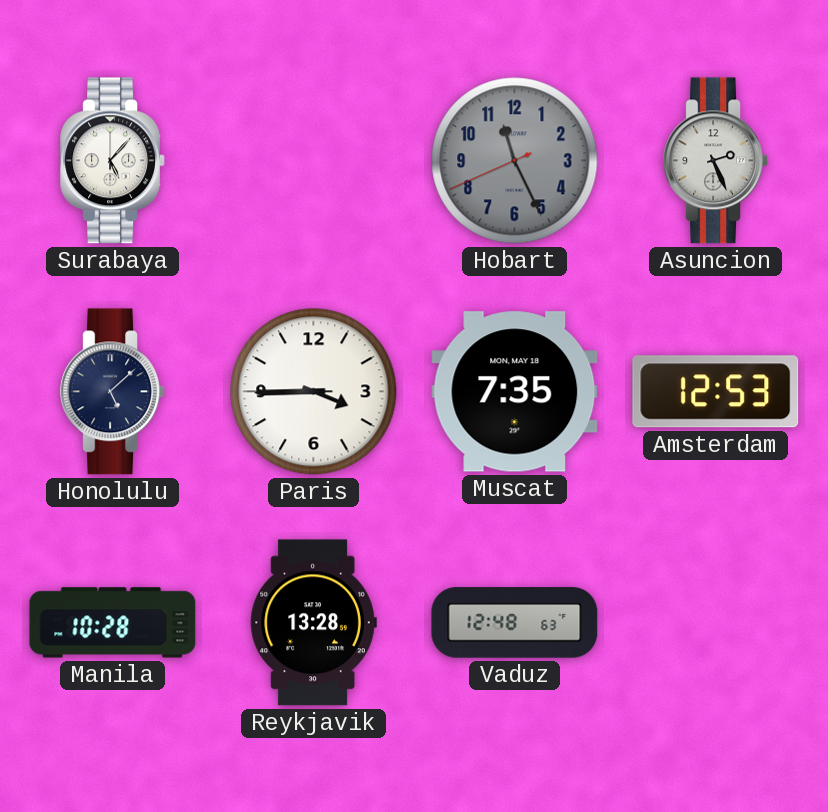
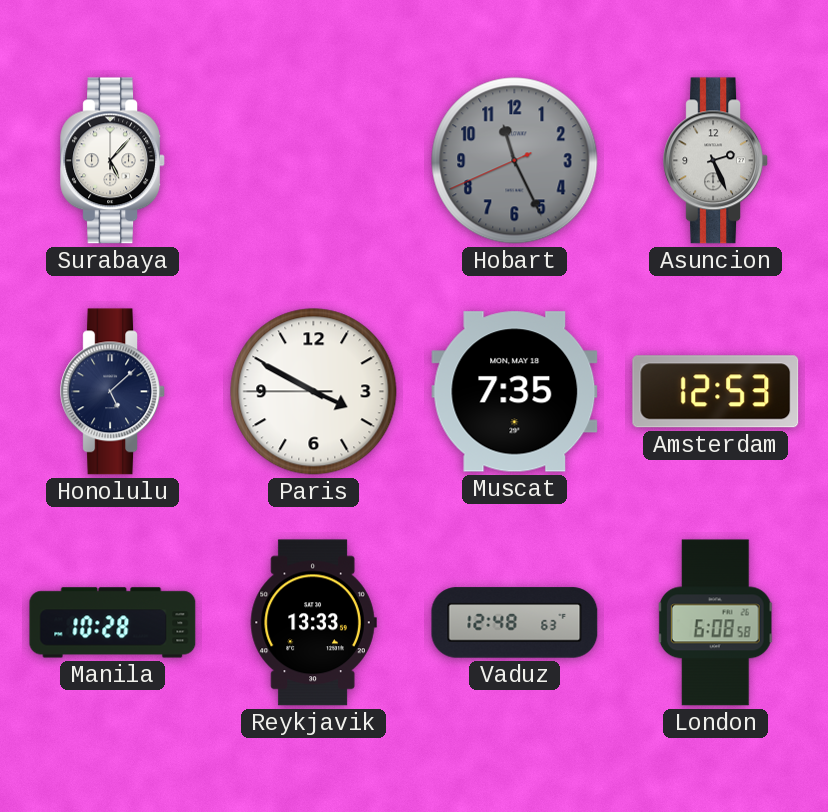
Paris: 3:44 -> 3:49
Reykjavik: 13:28 -> 13:33
London: none -> 6:08
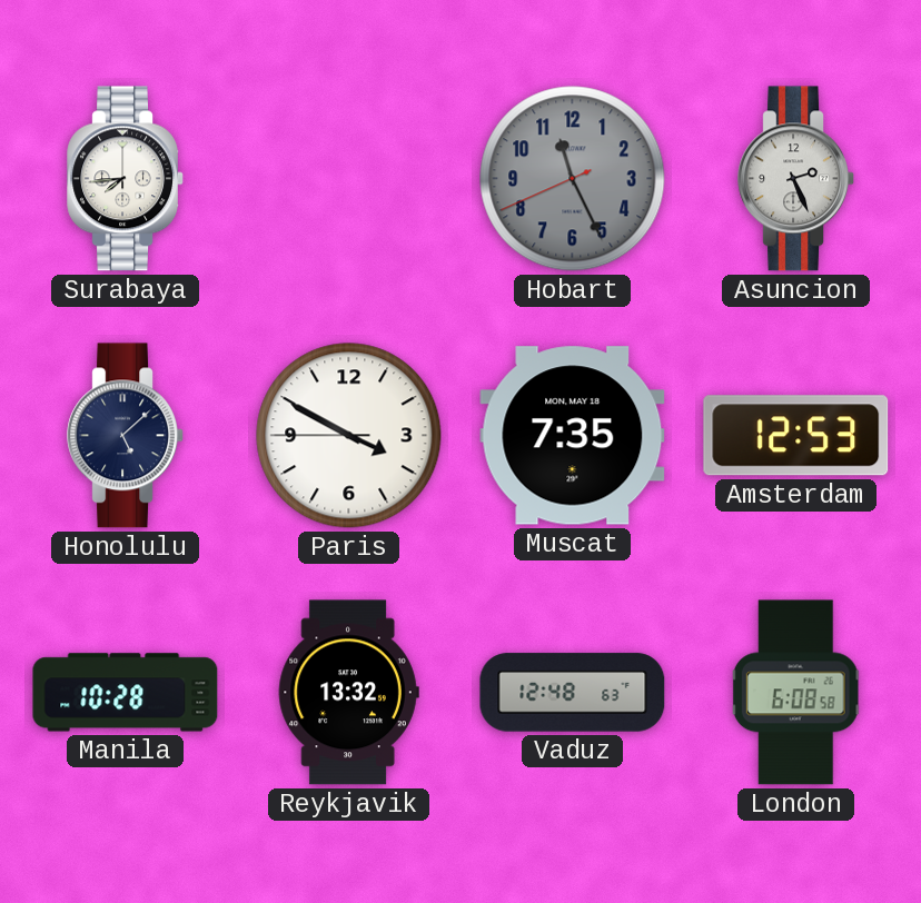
Surabaya: 5:07 -> 7:44
Reykjavik: 13:33 -> 13:32
